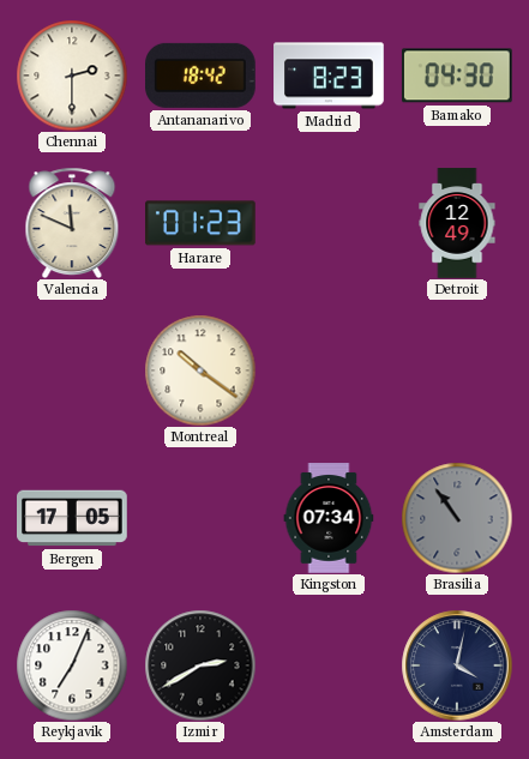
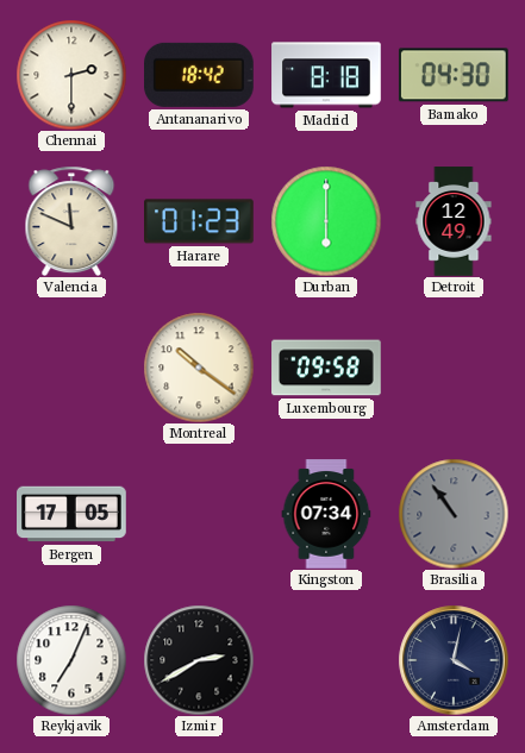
Madrid: 8:23 -> 8:18
Durban: none -> 6:00
Luxembourg: none -> 09:58
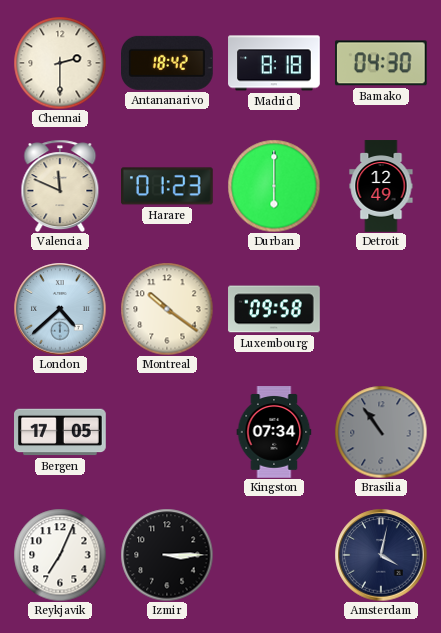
London: none -> 4:38
Izmir: 2:40 -> 3:15
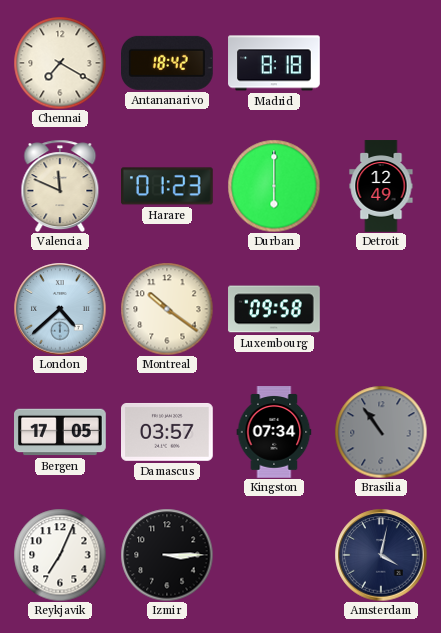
Chennai: 2:30 -> 7:20
Bamako: 04:30 -> none
Damascus: none -> 03:57
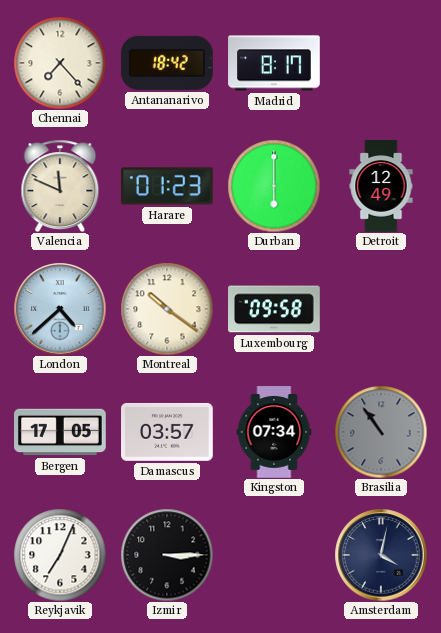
Chennai: 7:20 -> 7:23
Madrid: 8:18 -> 8:17
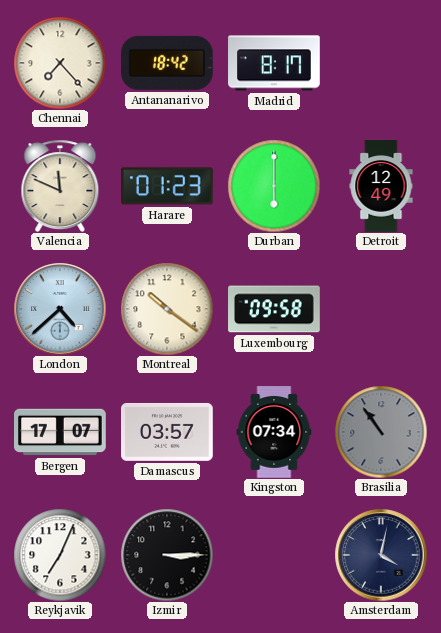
Bergen: 17:05 -> 17:07
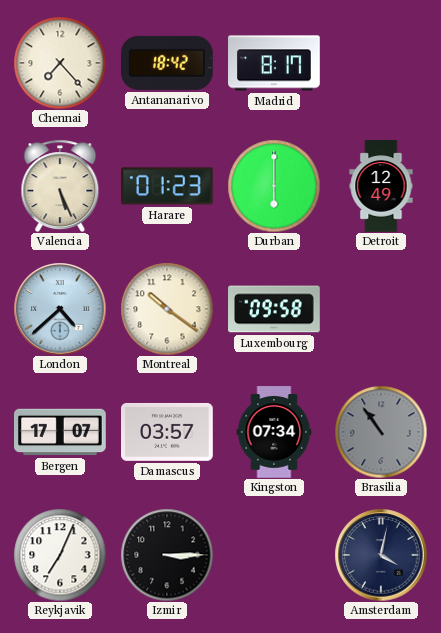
Valencia: 11:49 -> 5:26
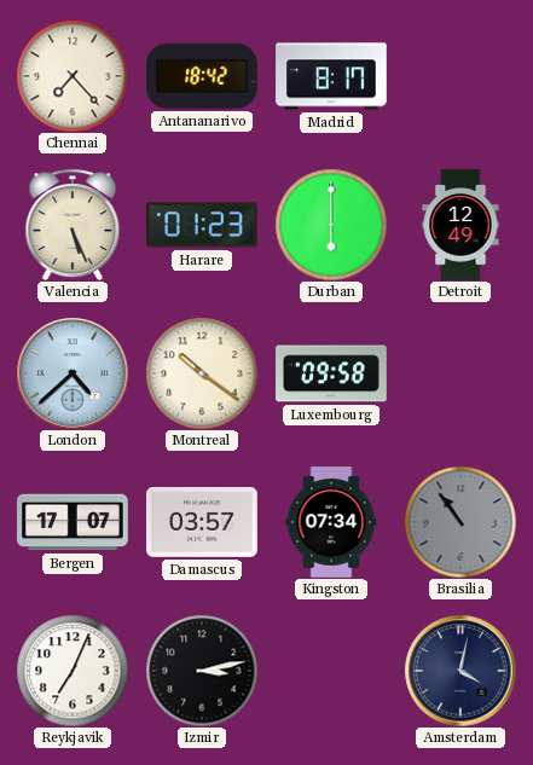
Izmir: 3:15 -> 3:13
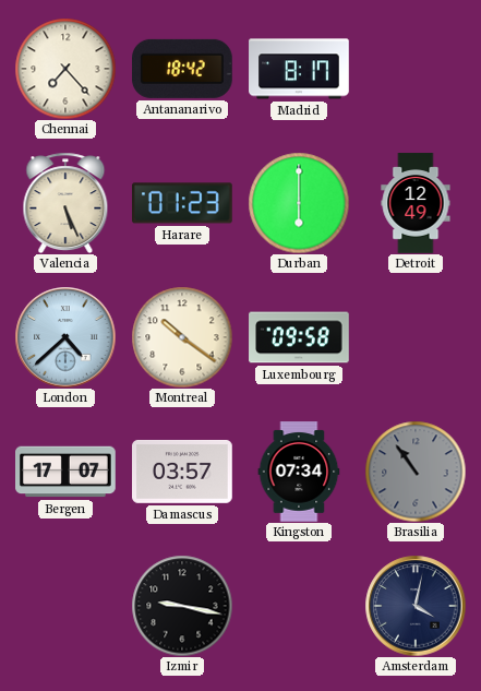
Reykjavik: 7:04 -> none
Izmir: 3:13 -> 9:17
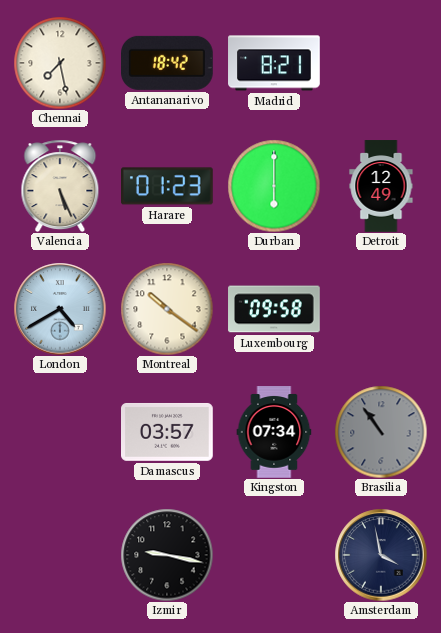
Chennai: 7:23 -> 7:28
Madrid: 8:17 -> 8:21
London: 4:38 -> 4:40
Bergen: 17:07 -> none
Amsterdam: 4:02 -> 3:58
